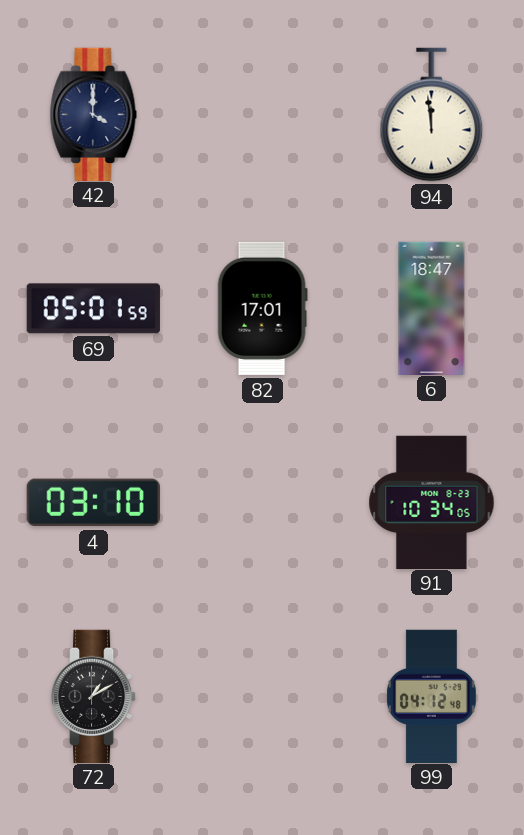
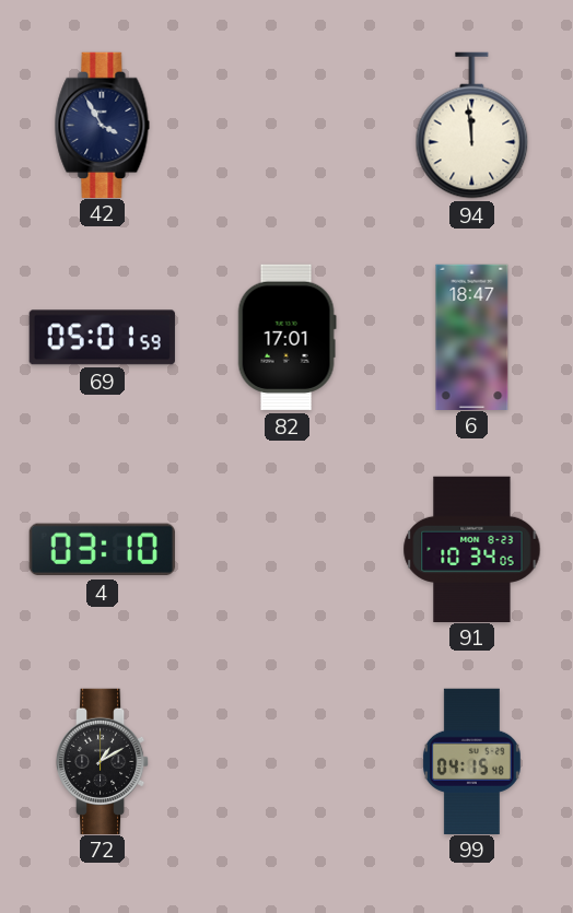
42: 4:00 -> 3:55
99: 04:12 -> 04:15
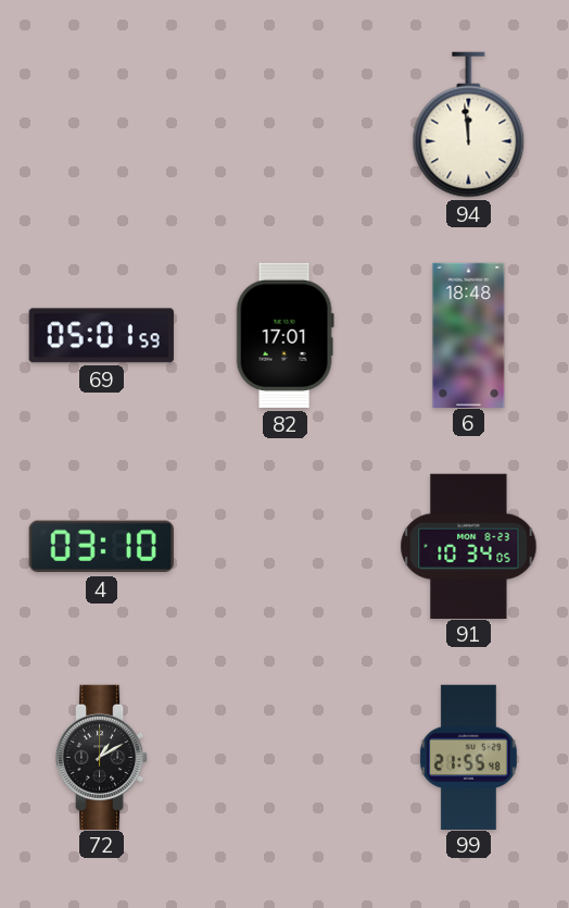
42: 3:55 -> none
6: 18:47 -> 18:48
99: 04:15 -> 21:55
